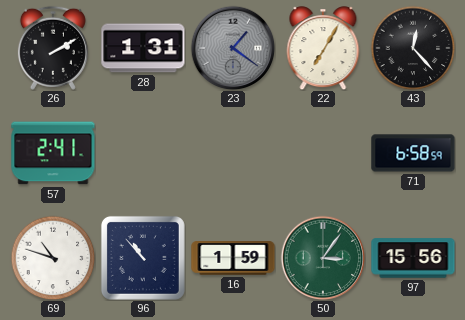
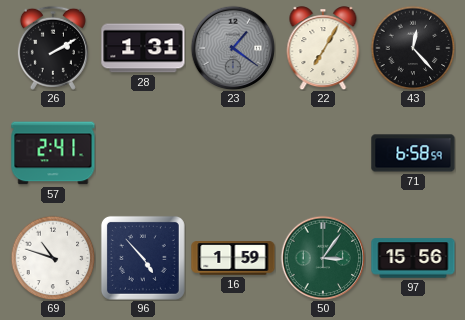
96: 10:53 -> 4:53
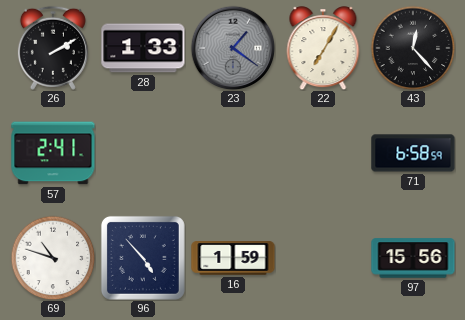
28: 1:31 -> 1:33
50: 3:06 -> none
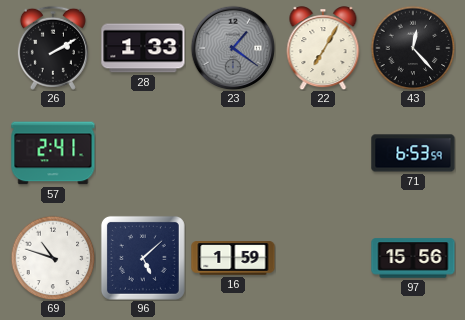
71: 6:58 -> 6:53
96: 4:53 -> 5:08
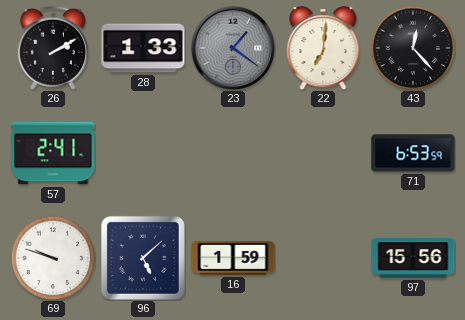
22: 7:05 -> 7:01
69: 10:48 -> 9:48
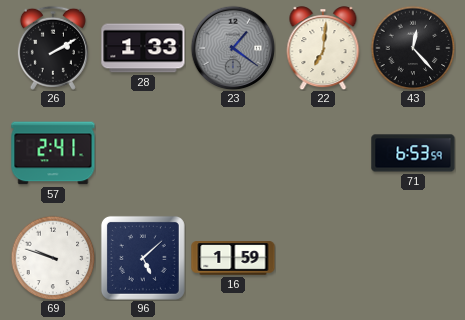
97: 15:56 -> none
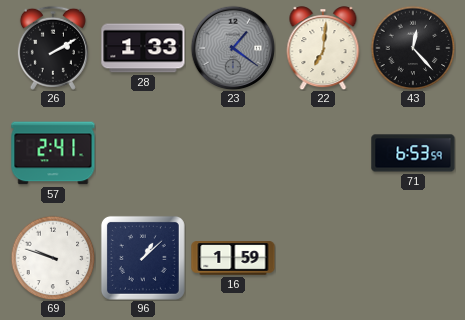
96: 5:08 -> 1:08
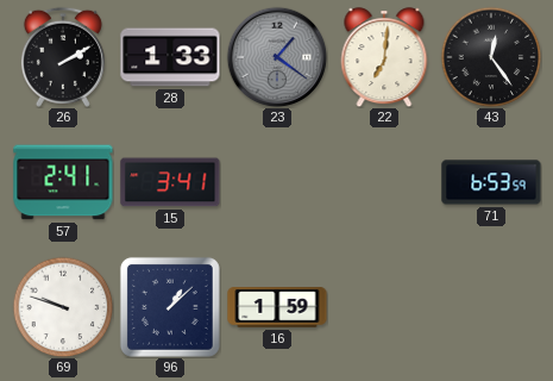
43: 12:23 -> 12:24
15: none -> 3:41
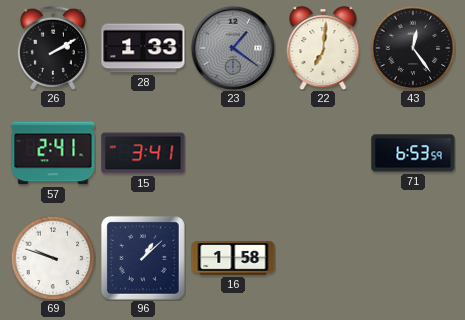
16: 1:59 -> 1:58
